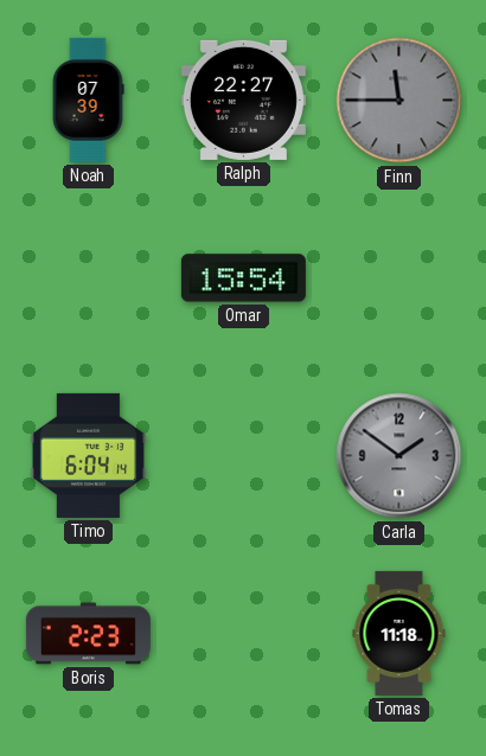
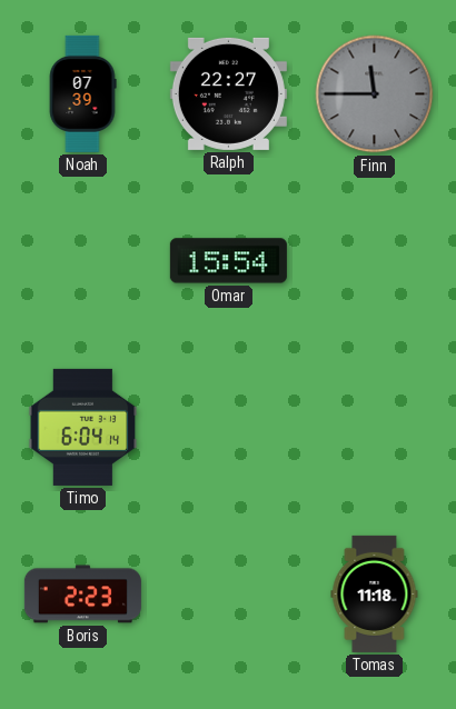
Carla: 1:51 -> none
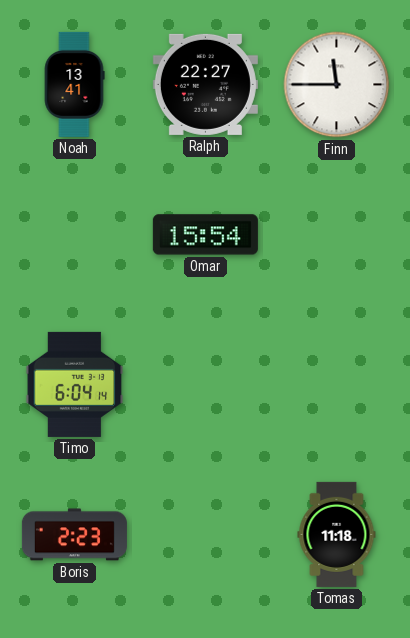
Noah: 07:39 -> 13:41
Finn dial: grey -> white
